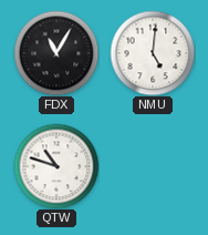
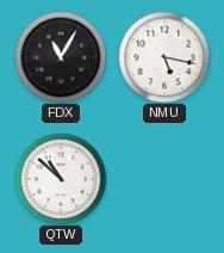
NMU: 5:01 -> 5:17
QTW: 10:48 -> 10:52
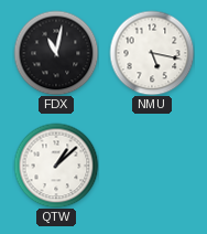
FDX: 11:05 -> 11:02
QTW: 10:52 -> 1:08
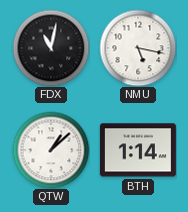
BTH: none -> 1:14
